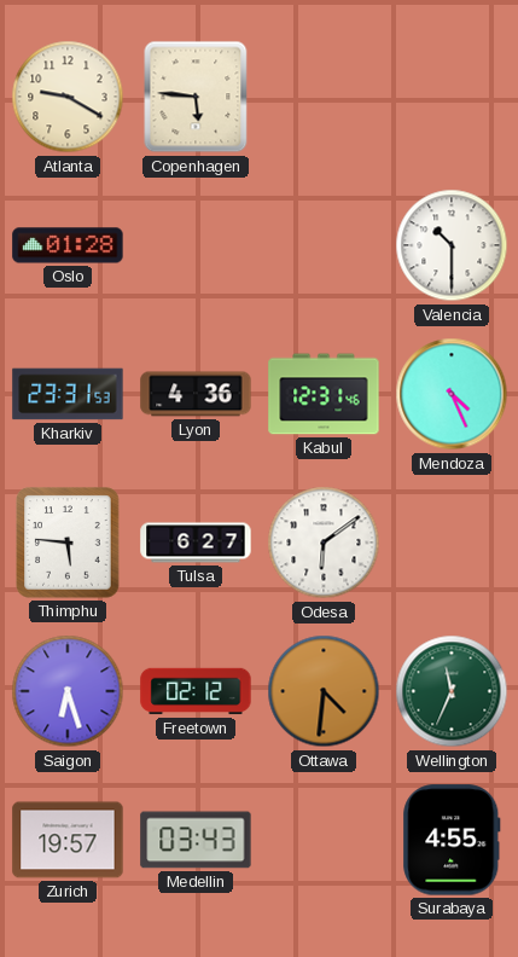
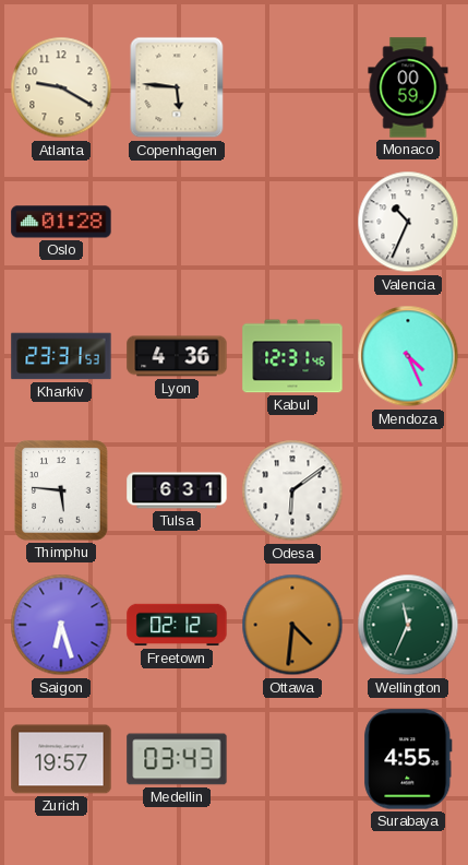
Monaco: none -> 00:59
Valencia: 10:30 -> 10:34
Tulsa: 6:27 -> 6:31
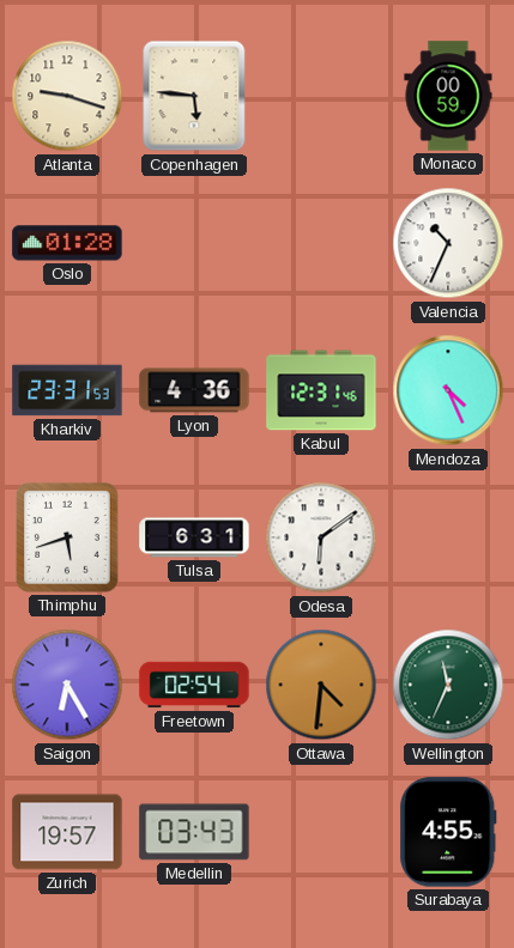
Atlanta: 9:20 -> 9:18
Thimphu: 5:46 -> 5:42
Saigon: 6:27 -> 6:25
Freetown: 02:12 -> 02:54
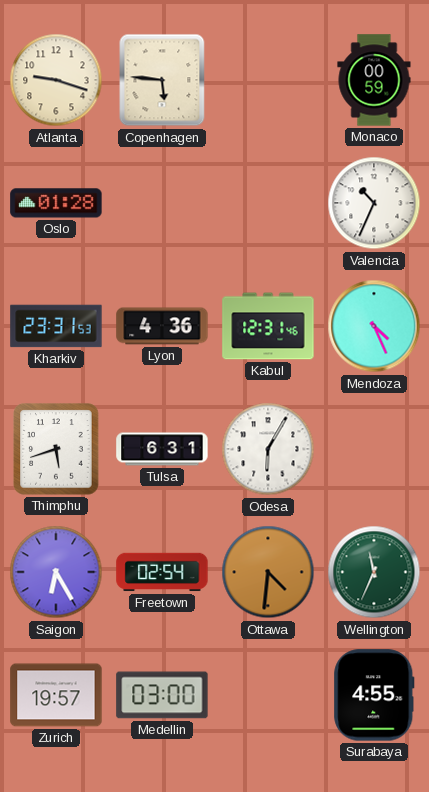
Odesa: 6:09 -> 6:05
Medellin: 03:43 -> 03:00
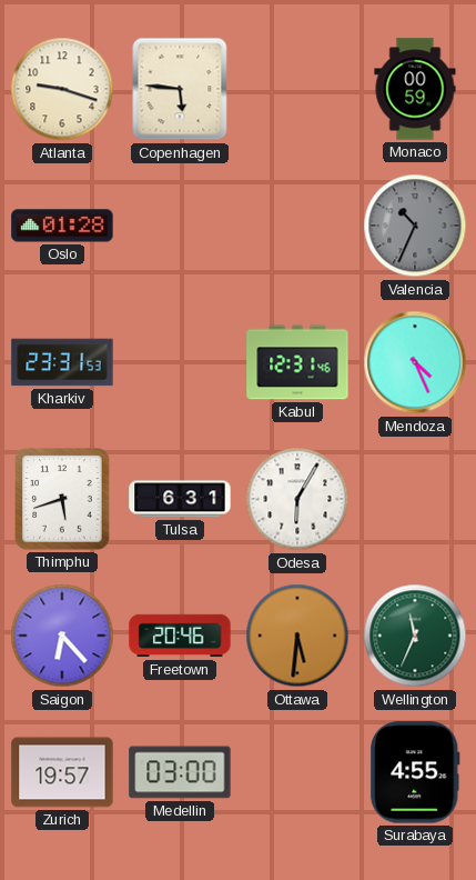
Valencia dial: white -> grey
Lyon: 4:36 -> none
Saigon: 6:25 -> 6:23
Freetown: 02:54 -> 20:46
Ottawa: 4:31 -> 5:31
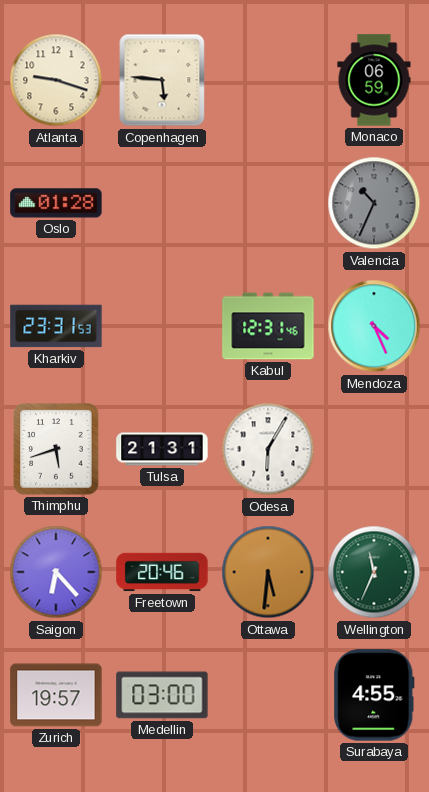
Monaco: 00:59 -> 06:59
Tulsa: 6:31 -> 21:31
